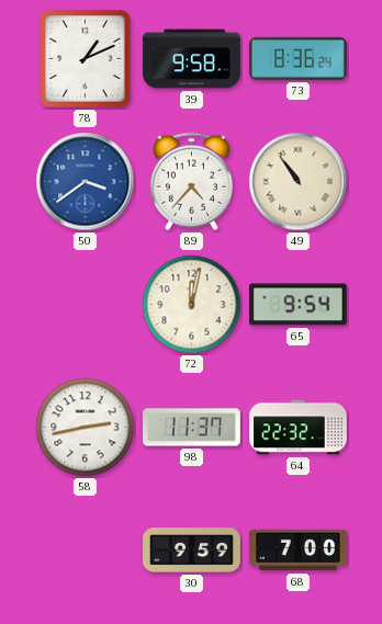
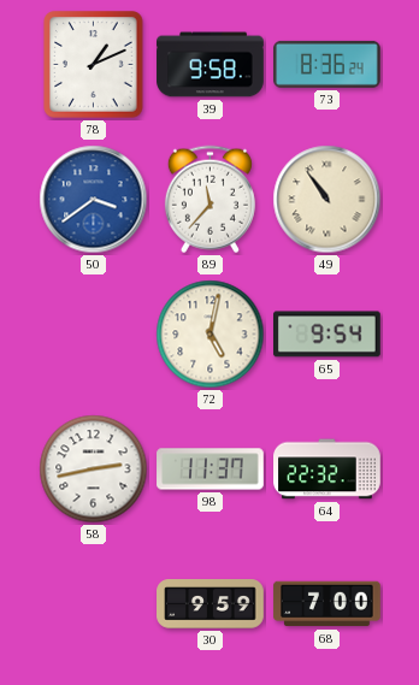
89: 4:37 -> 11:37
72: 12:02 -> 5:02
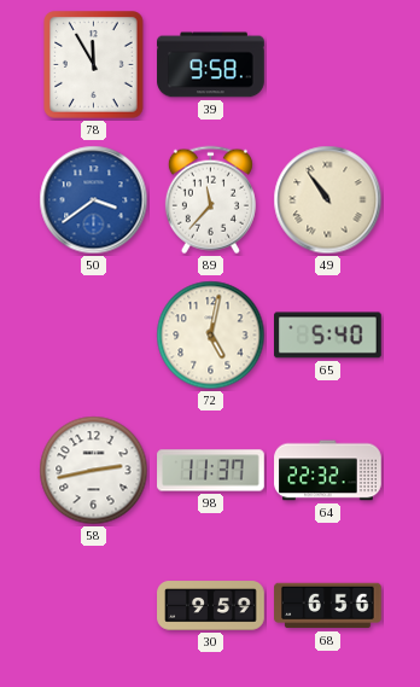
78: 1:11 -> 11:55
73: 8:36 -> none
65: 9:54 -> 5:40
68: 7:00 -> 6:56
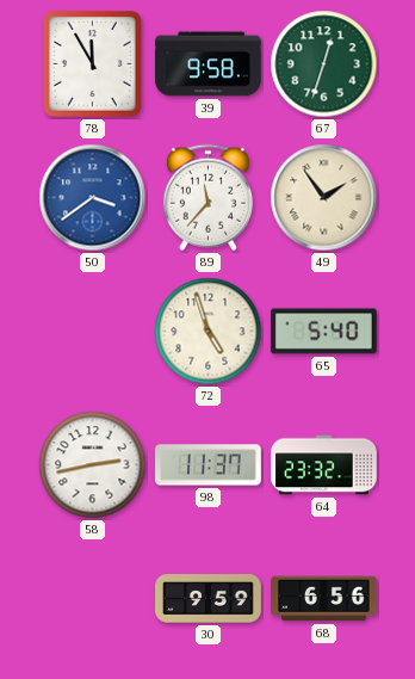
67: none -> 12:33
49: 10:54 -> 1:54
72: 5:02 -> 4:57
64: 22:32 -> 23:32
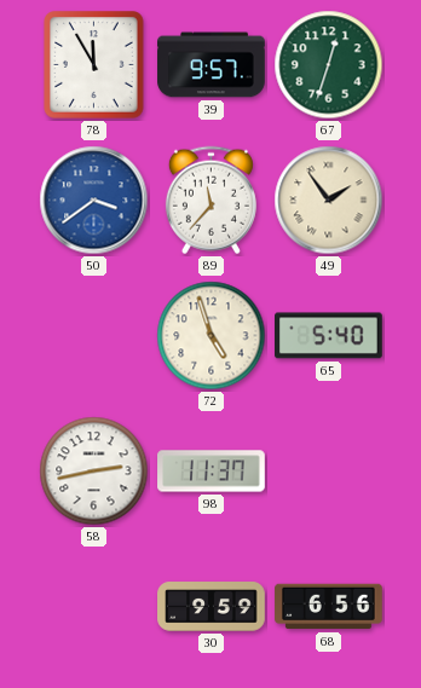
39: 9:58 -> 9:57
64: 23:32 -> none
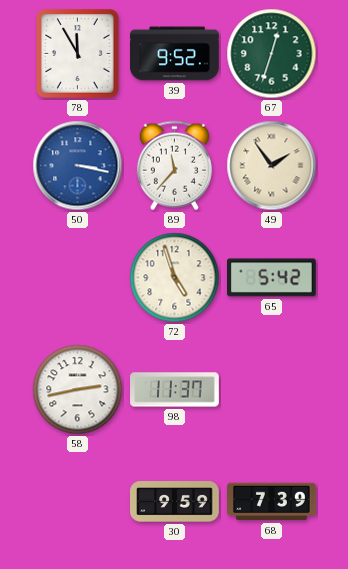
39: 9:57 -> 9:52
50: 3:39 -> 3:17
65: 5:40 -> 5:42
68: 6:56 -> 7:39
